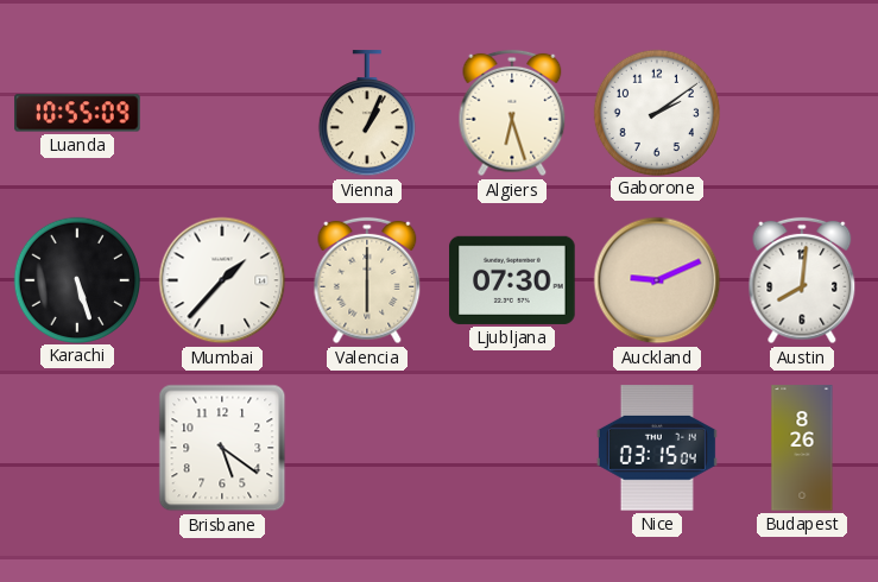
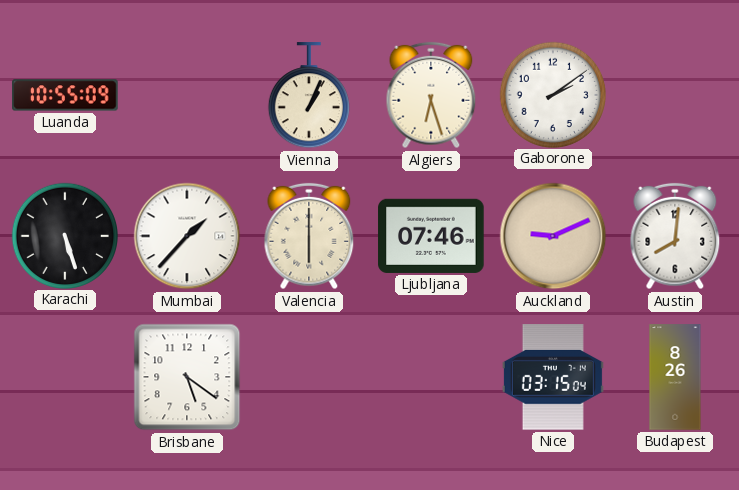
Ljubljana: 07:30 -> 07:46
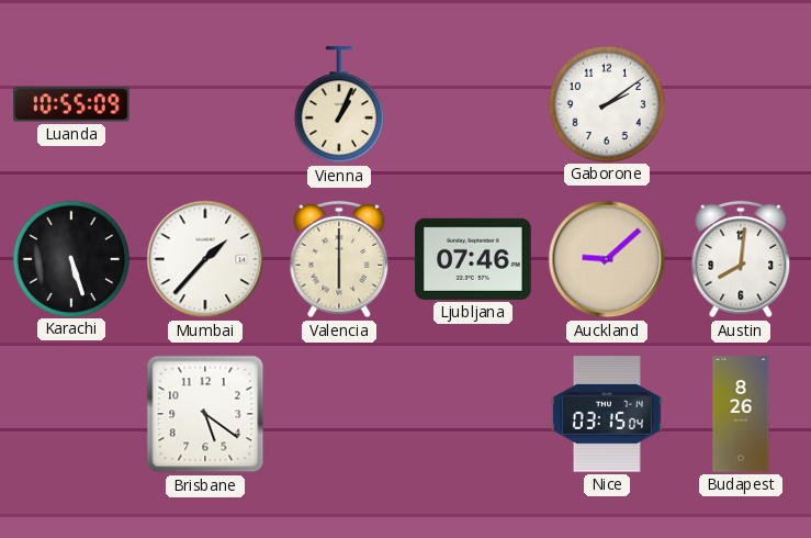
Algiers: 6:27 -> none
Auckland: 9:11 -> 9:08
